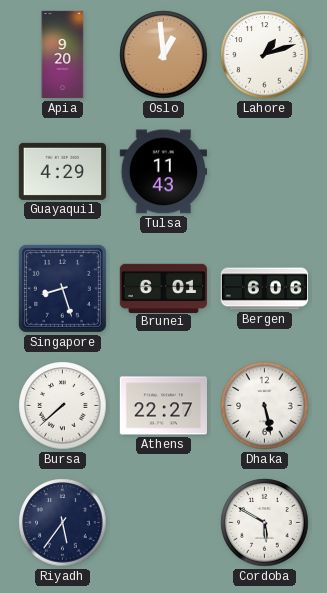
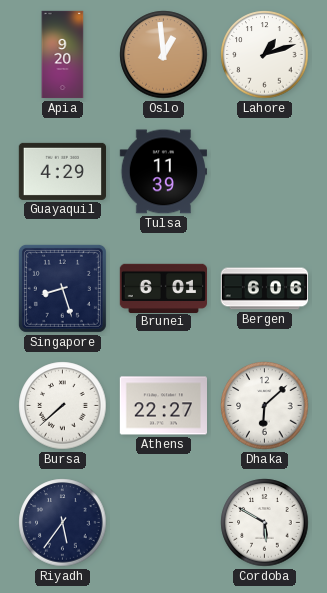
Tulsa: 11:43 -> 11:39
Dhaka: 5:28 -> 6:08
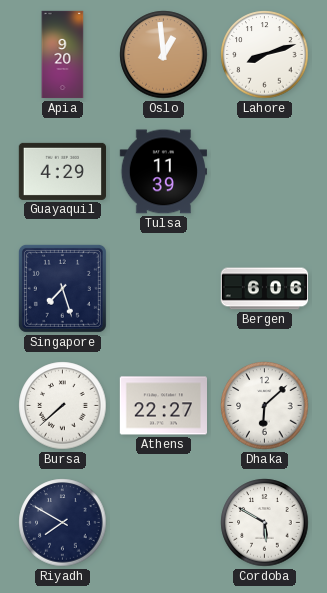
Lahore: 1:12 -> 8:12
Singapore: 8:27 -> 7:27
Brunei: 6:01 -> none
Riyadh: 5:36 -> 7:50
